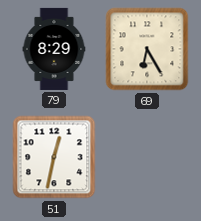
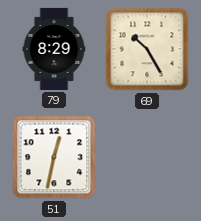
69: 6:25 -> 10:25
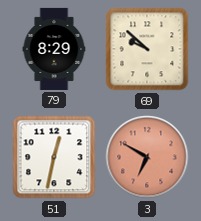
69: 10:25 -> 9:52
3: none -> 6:50
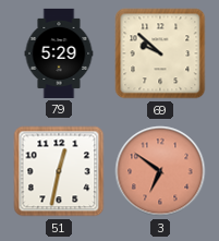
79: 8:29 -> 5:29
3: 6:50 -> 6:51
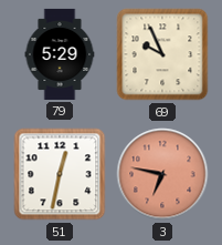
69: 9:52 -> 9:56
3: 6:51 -> 6:47
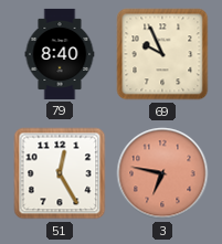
79: 5:29 -> 8:40
51: 12:32 -> 12:25
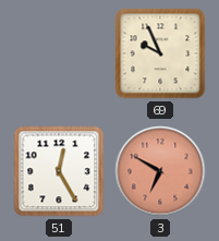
79: 8:40 -> none
3: 6:47 -> 6:50
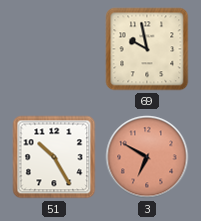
69: 9:56 -> 9:58
51: 12:25 -> 10:25
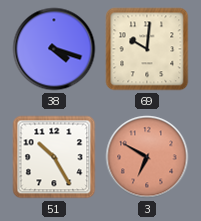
38: none -> 4:18
69: 9:58 -> 10:01
